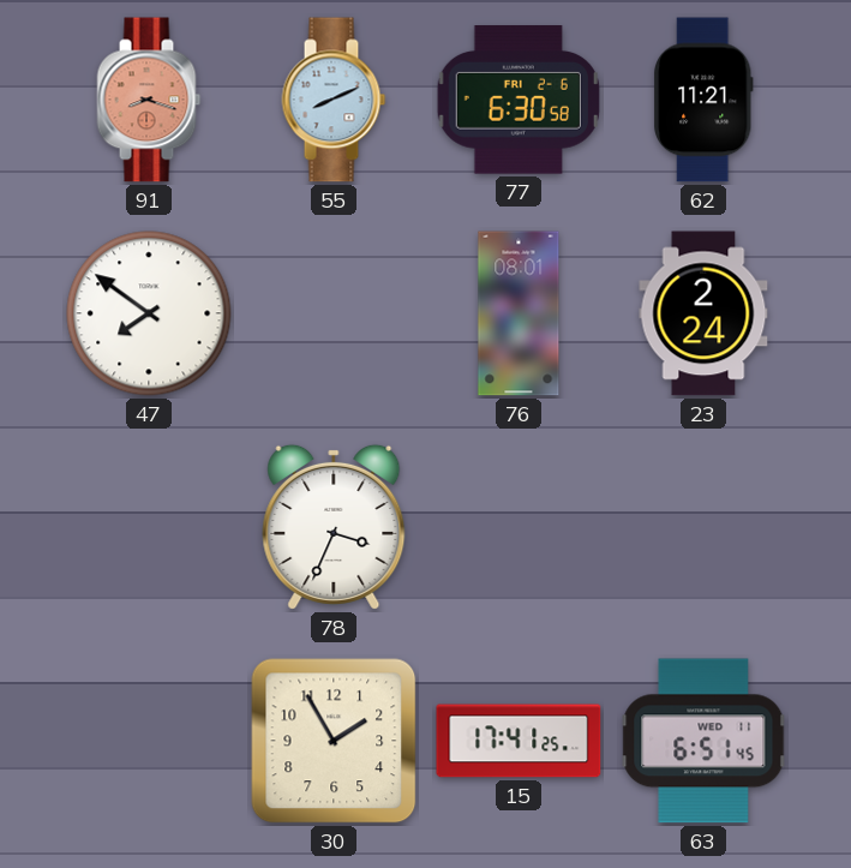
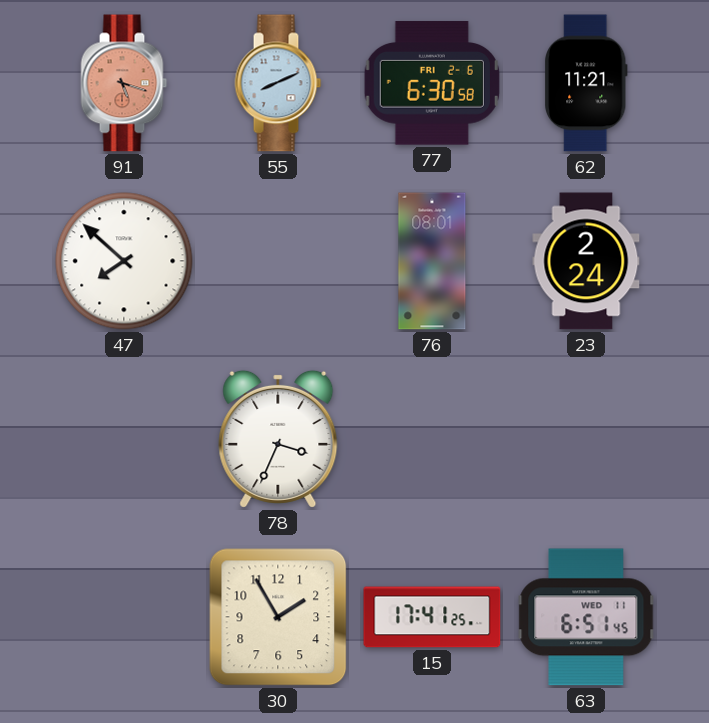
91: 8:18 -> 5:18
47: 7:51 -> 7:52
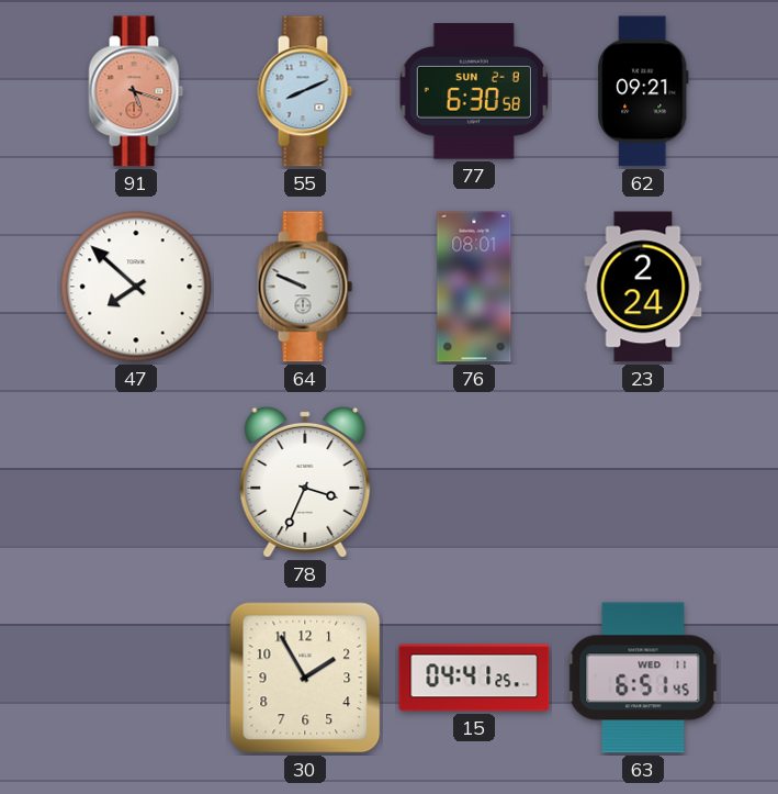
77 date: FRI 2-6 -> SUN 2-8
62: 11:21 -> 09:21
64: none -> 9:49
15: 17:41 -> 04:41
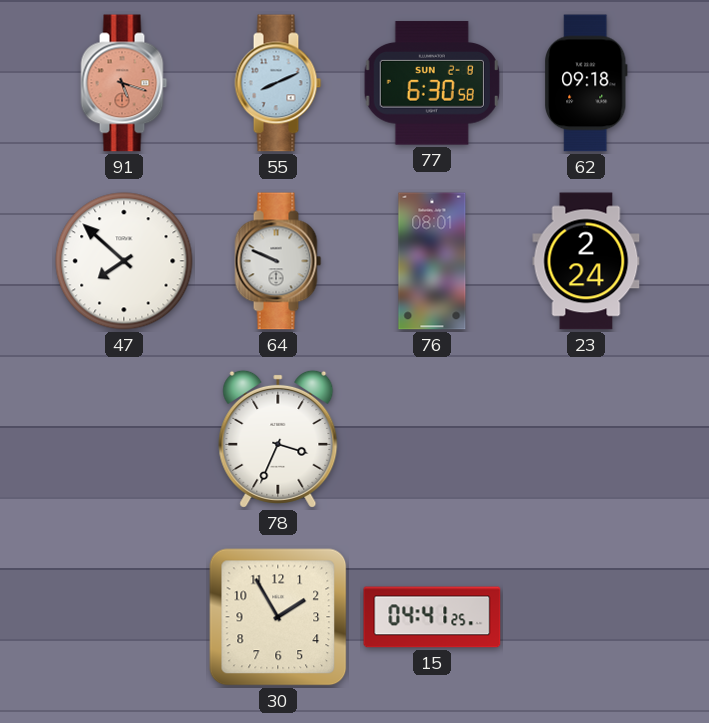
62: 09:21 -> 09:18
63: 6:51 -> none
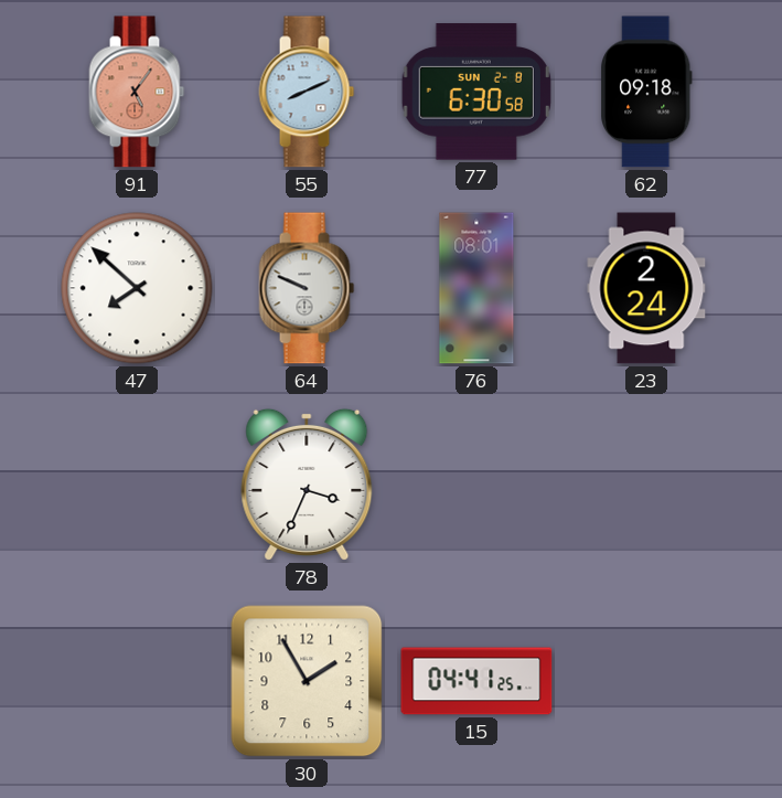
91: 5:18 -> 5:06
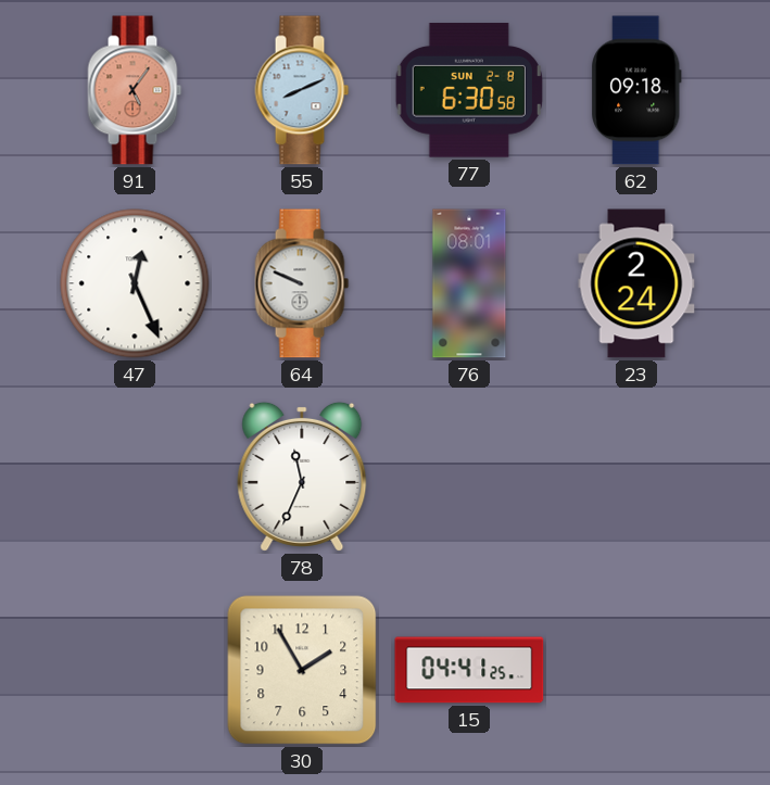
47: 7:52 -> 12:26
78: 3:34 -> 11:34
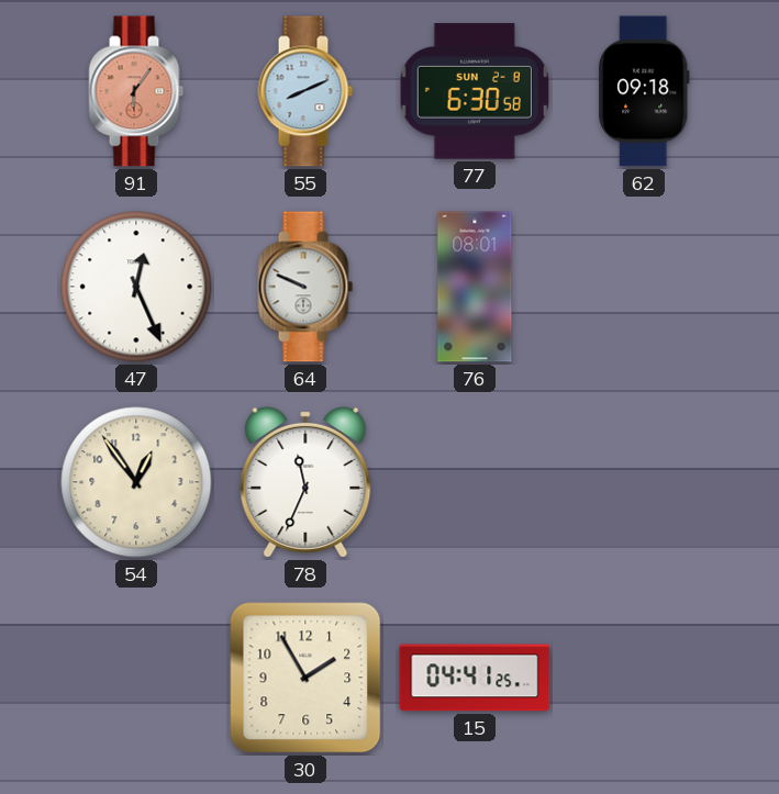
91: 5:06 -> 6:06
23: 2:24 -> none
54: none -> 12:54
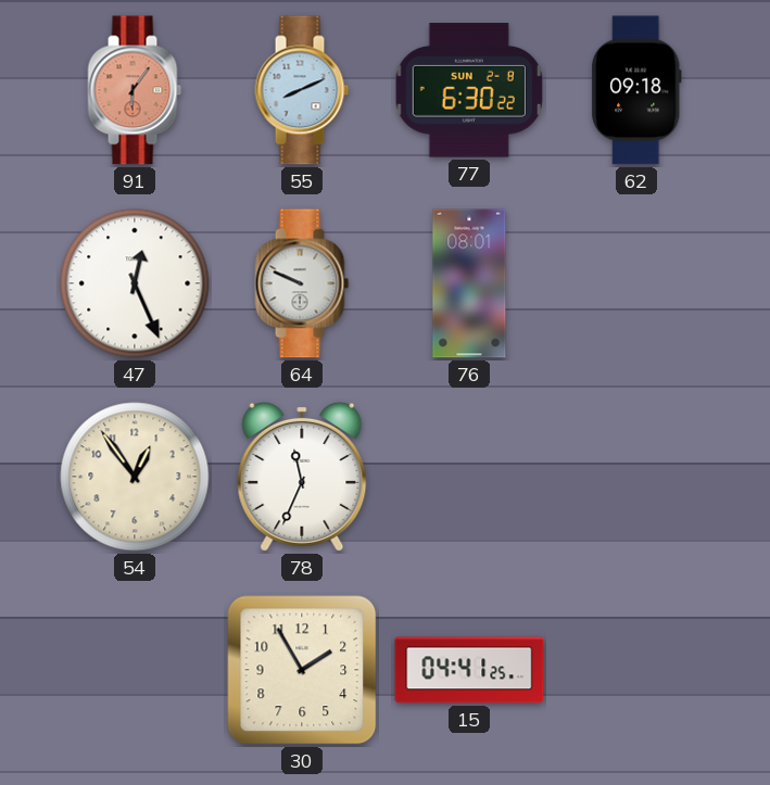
77: 6:30:58 -> 6:30:22
